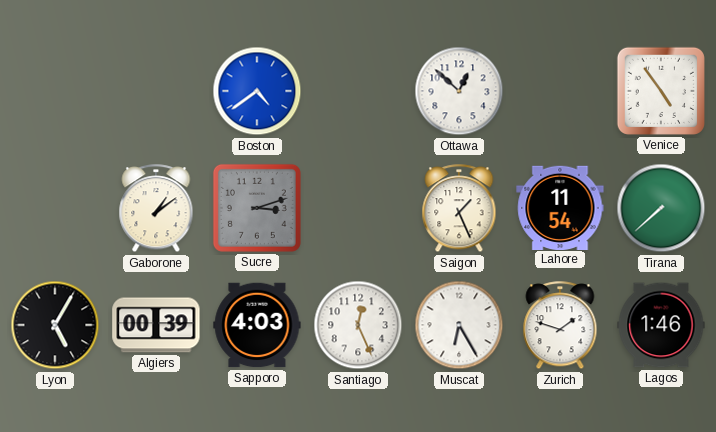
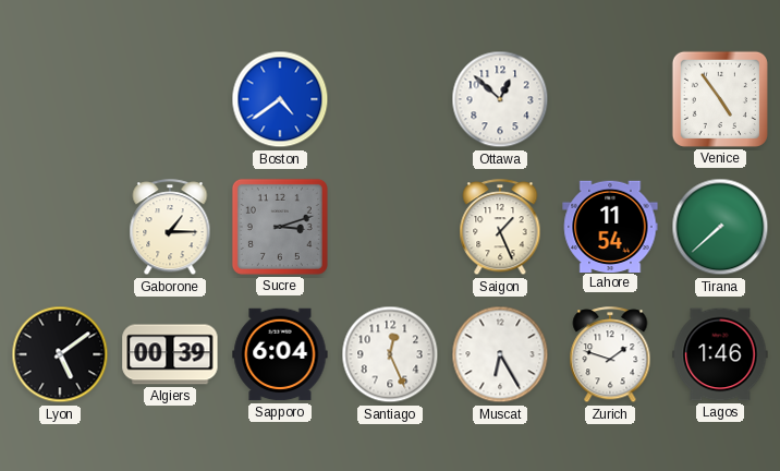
Gaborone: 1:09 -> 1:15
Lyon: 5:05 -> 5:09
Sapporo: 4:03 -> 6:04
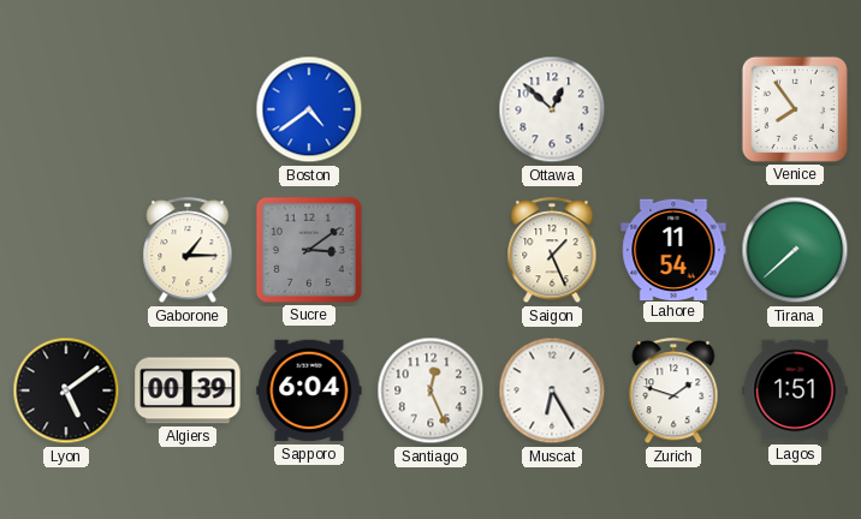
Venice: 4:54 -> 7:54
Sucre: 3:12 -> 3:09
Lagos: 1:46 -> 1:51
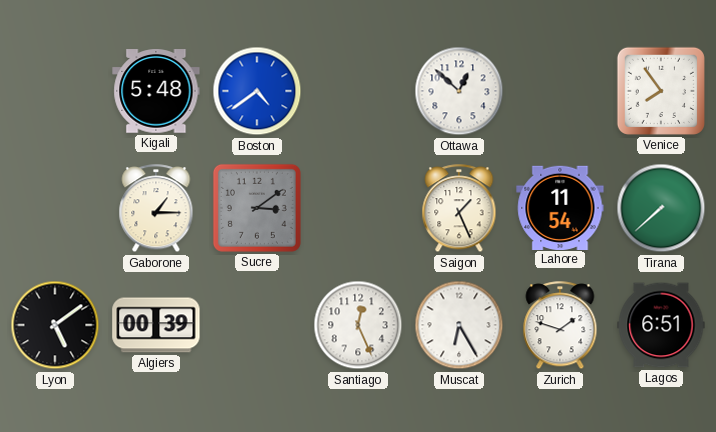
Kigali: none -> 5:48
Sapporo: 6:04 -> none
Lagos: 1:51 -> 6:51
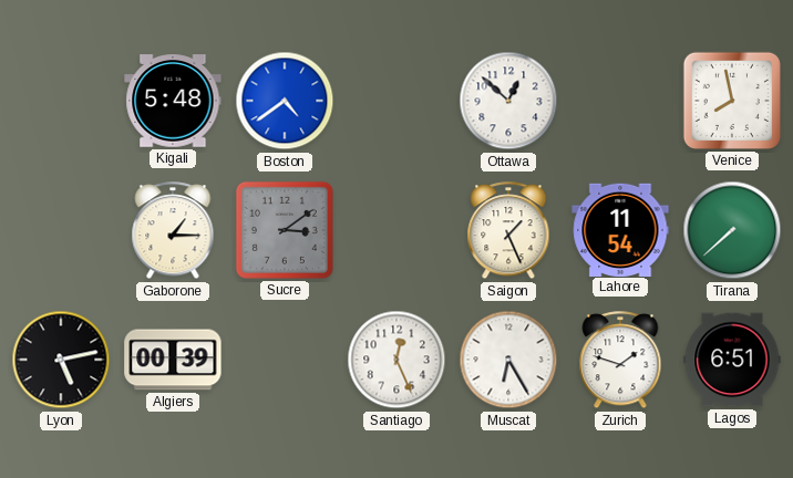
Venice: 7:54 -> 7:58
Lyon: 5:09 -> 5:13
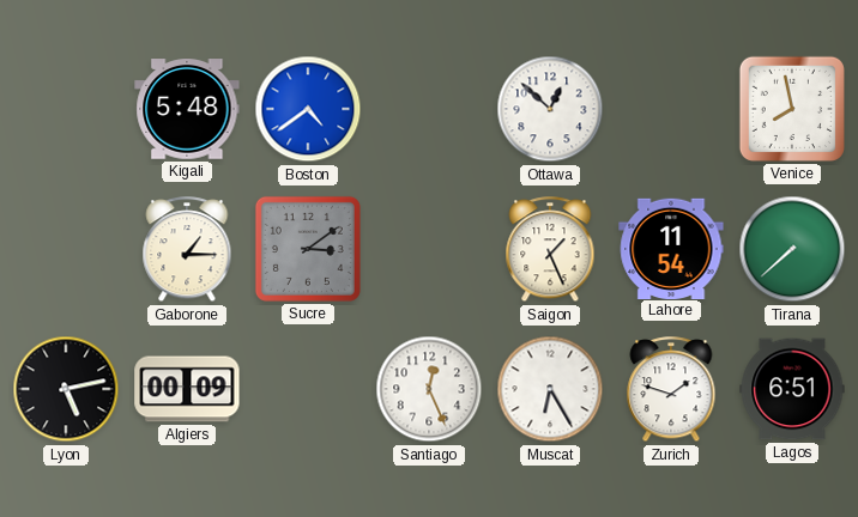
Algiers: 00:39 -> 00:09
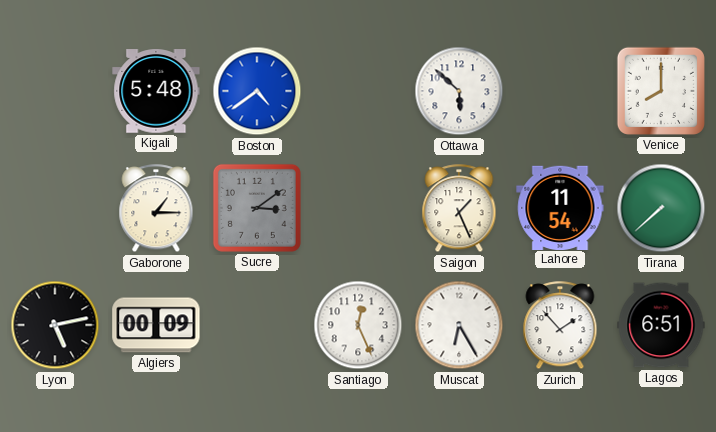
Ottawa: 12:52 -> 5:52
Venice: 7:58 -> 8:00
Zurich: 1:48 -> 1:53
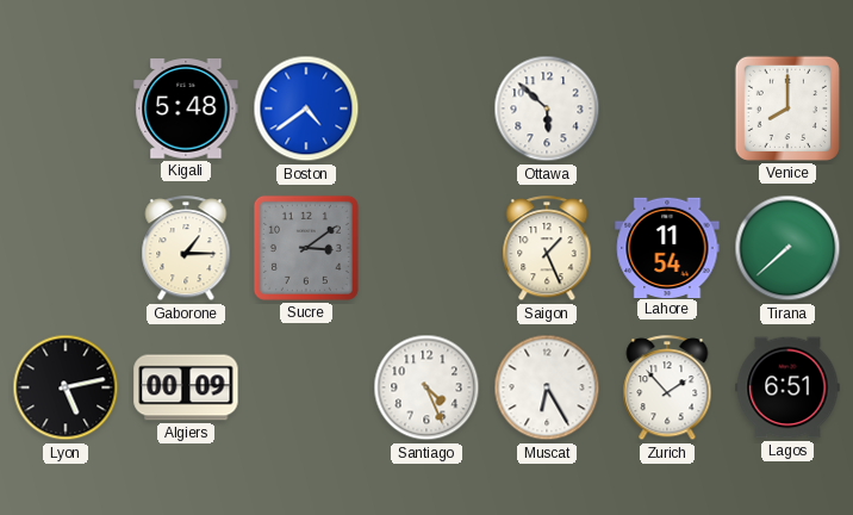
Santiago: 12:26 -> 4:26
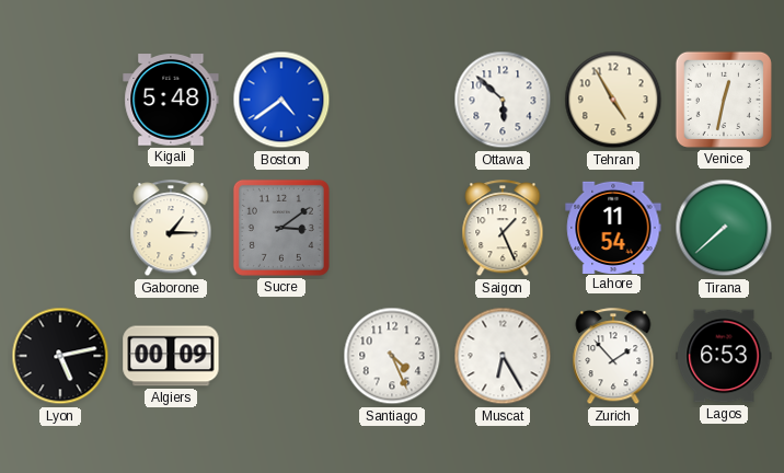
Tehran: none -> 4:55
Venice: 8:00 -> 12:32
Lagos: 6:51 -> 6:53
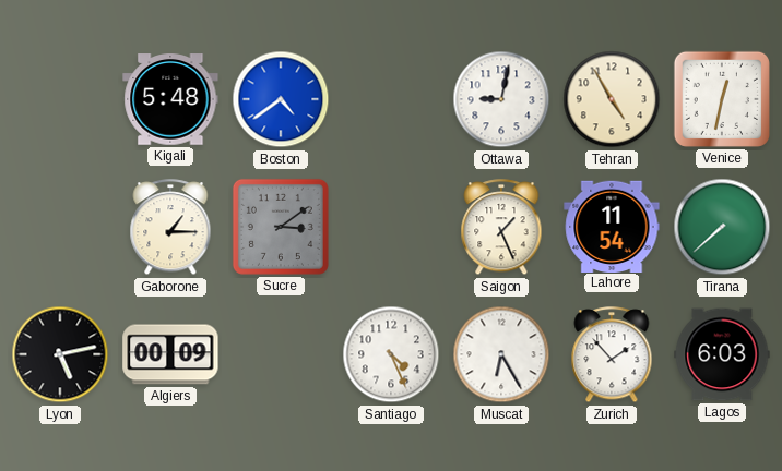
Ottawa: 5:52 -> 9:02
Lagos: 6:53 -> 6:03
